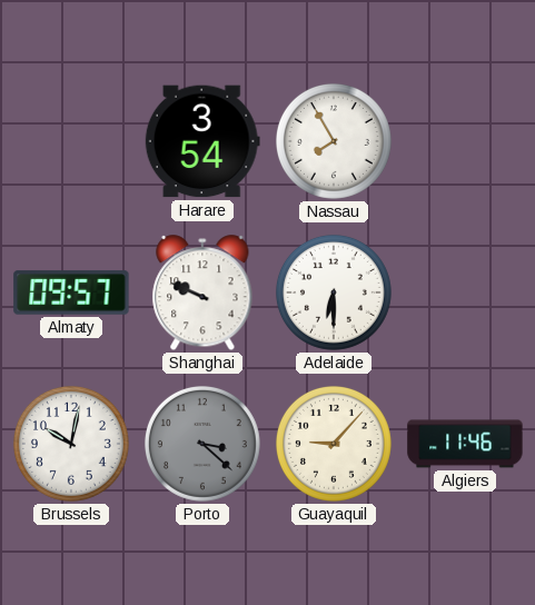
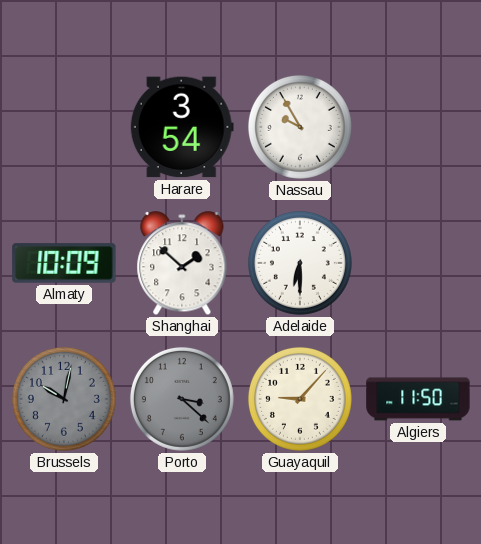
Nassau: 7:55 -> 9:55
Almaty: 09:57 -> 10:09
Shanghai: 9:49 -> 1:52
Brussels dial: white -> grey
Algiers: 11:46 -> 11:50
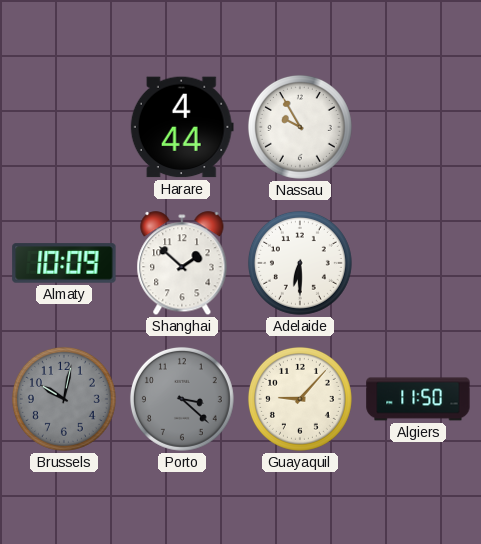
Harare: 3:54 -> 4:44
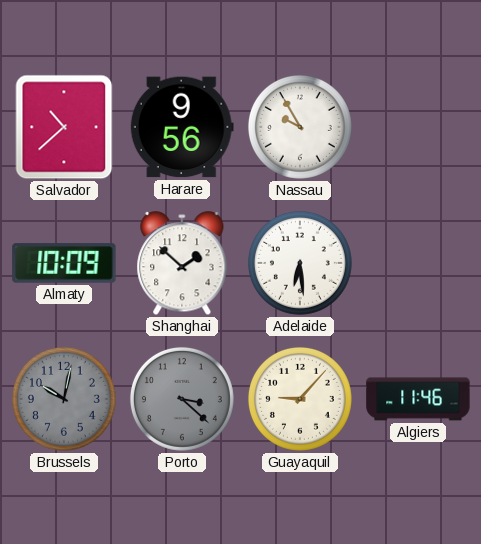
Salvador: none -> 10:38
Harare: 4:44 -> 9:56
Adelaide: 6:30 -> 6:29
Algiers: 11:50 -> 11:46
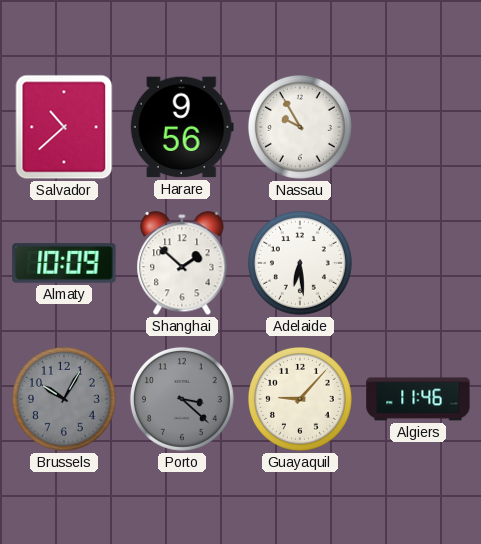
Brussels: 10:02 -> 10:05
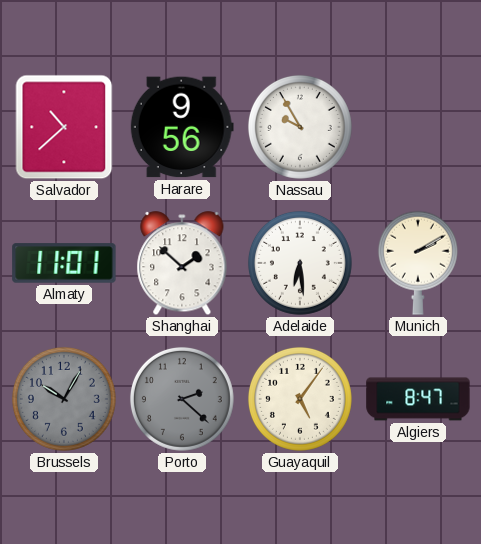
Almaty: 10:09 -> 11:01
Munich: none -> 2:10
Porto: 3:22 -> 2:22
Guayaquil: 9:07 -> 5:06
Algiers: 11:46 -> 8:47
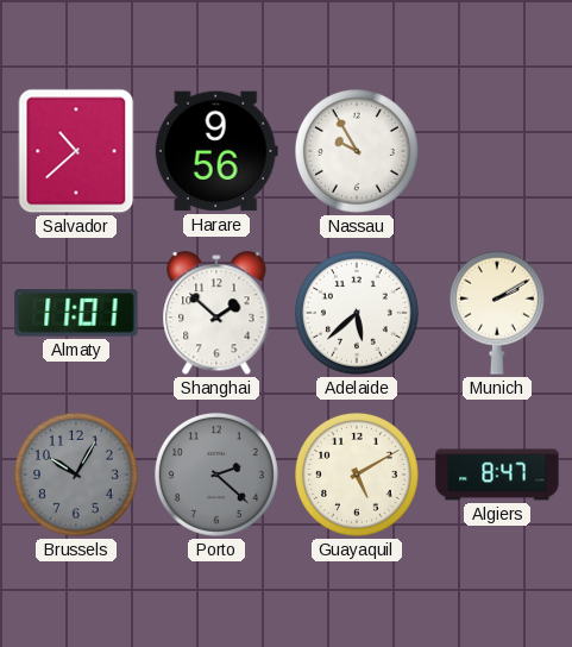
Adelaide: 6:29 -> 5:38
Guayaquil: 5:06 -> 5:10
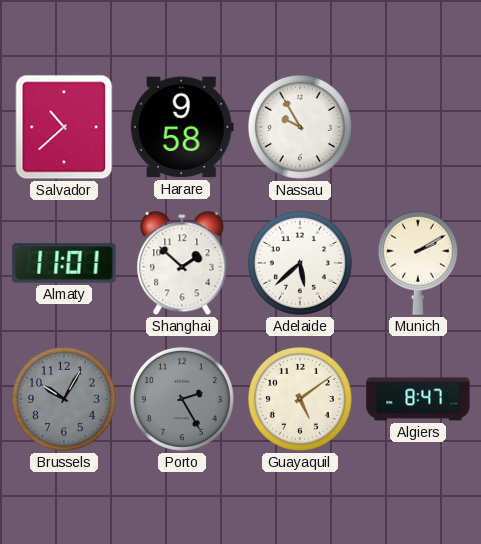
Harare: 9:56 -> 9:58
Porto: 2:22 -> 2:25
Guayaquil: 5:10 -> 5:09
